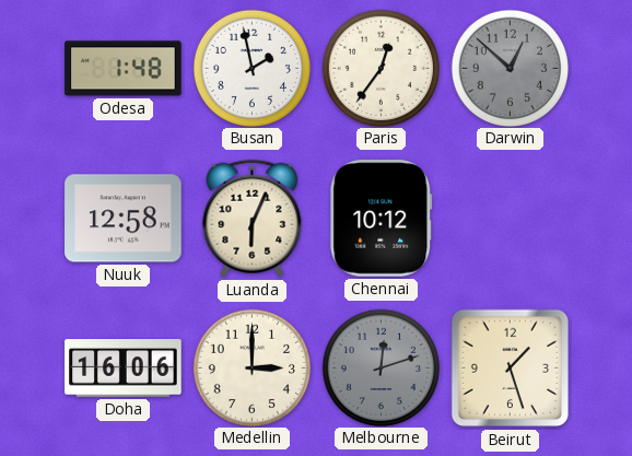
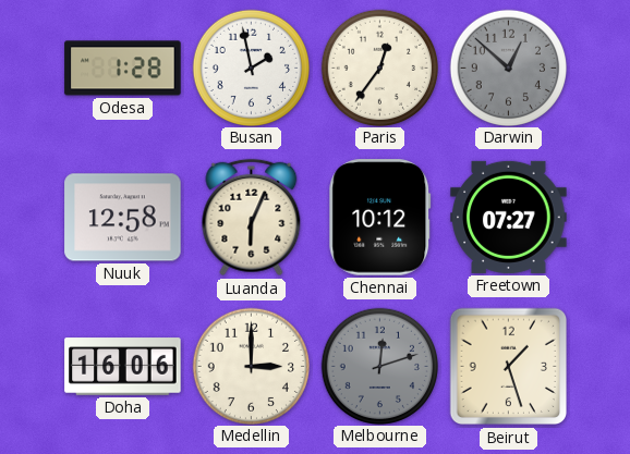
Odesa: 1:48 -> 1:28
Freetown: none -> 07:27
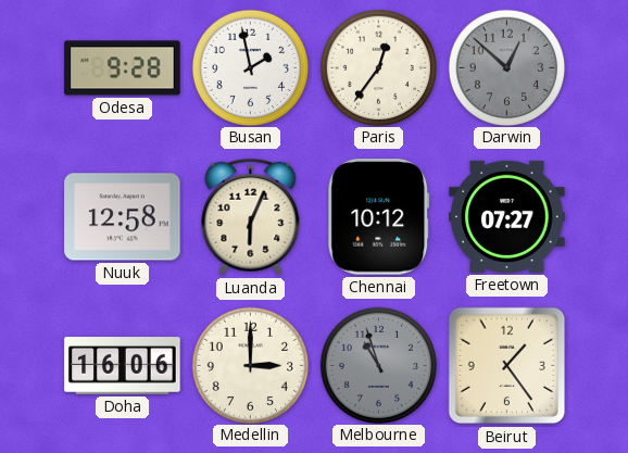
Odesa: 1:28 -> 9:28
Melbourne: 12:12 -> 10:57
Beirut: 1:27 -> 1:24
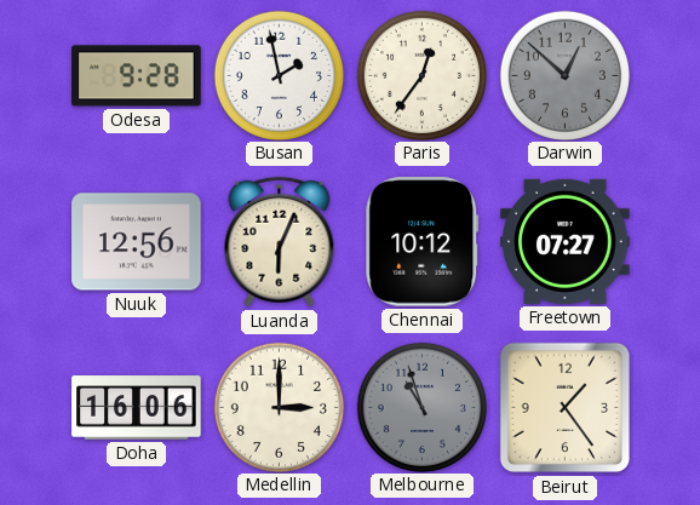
Nuuk: 12:58 -> 12:56
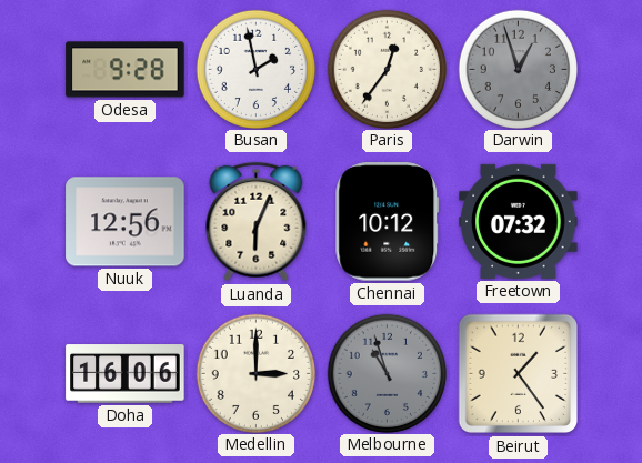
Darwin: 12:52 -> 12:57
Freetown: 07:27 -> 07:32
